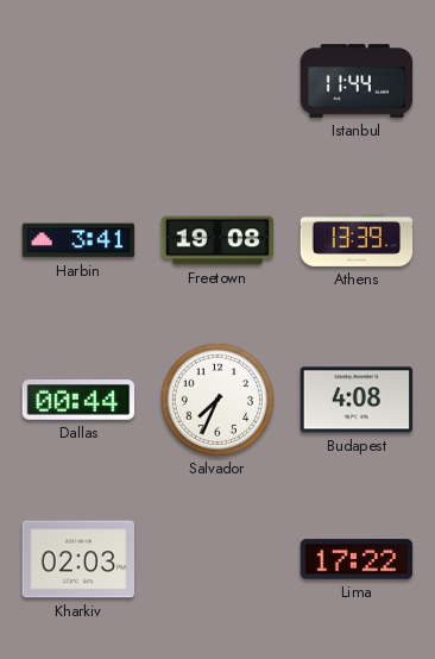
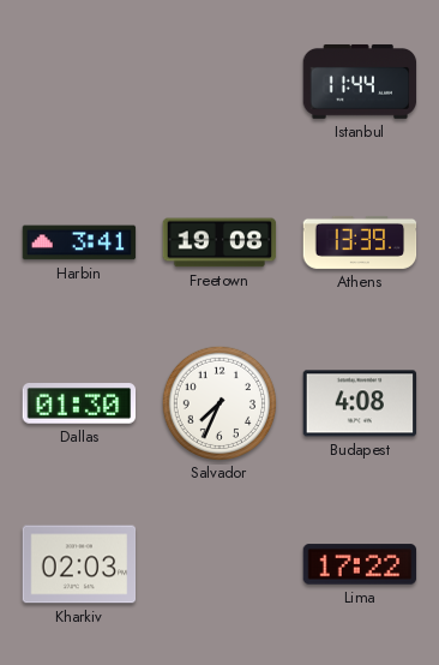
Dallas: 00:44 -> 01:30
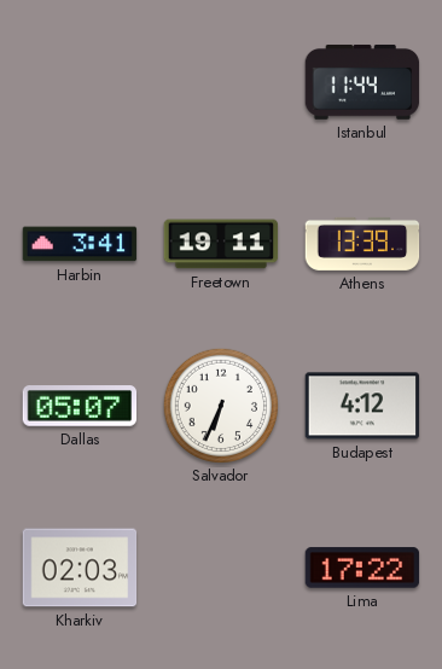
Freetown: 19:08 -> 19:11
Dallas: 01:30 -> 05:07
Salvador: 7:34 -> 6:34
Budapest: 4:08 -> 4:12
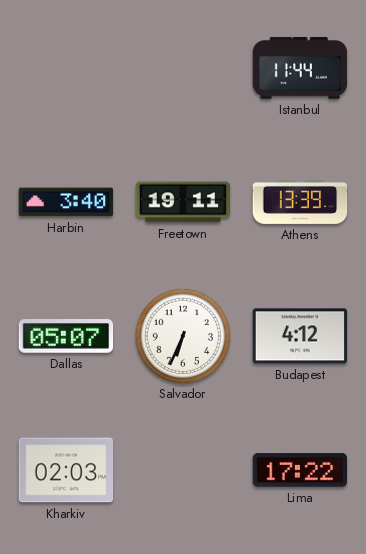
Harbin: 3:41 -> 3:40
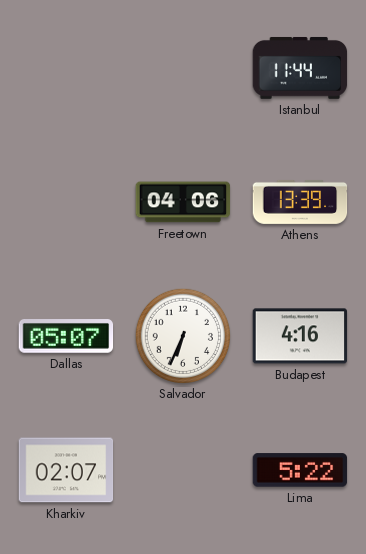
Harbin: 3:40 -> none
Freetown: 19:11 -> 04:06
Budapest: 4:12 -> 4:16
Kharkiv: 02:03 -> 02:07
Lima: 17:22 -> 5:22
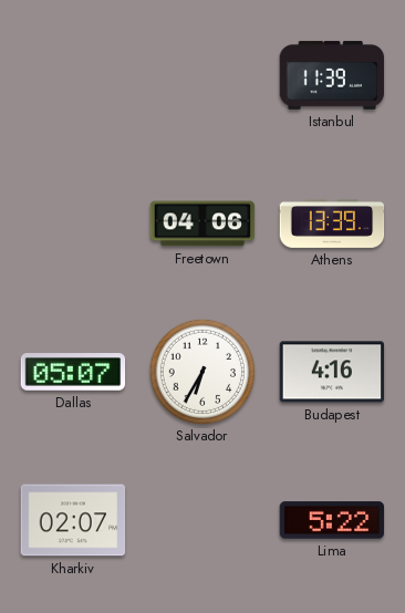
Istanbul: 11:44 -> 11:39
Salvador: 6:34 -> 6:35
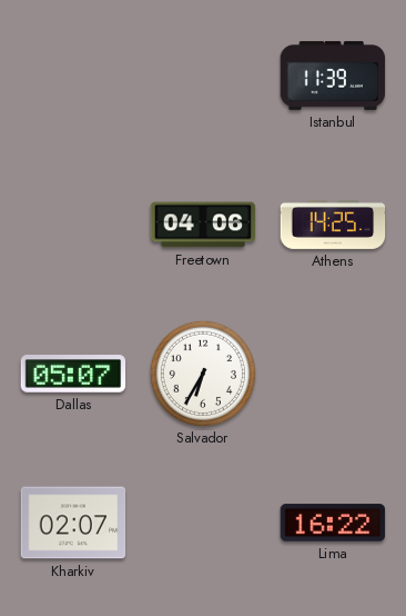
Athens: 13:39 -> 14:25
Budapest: 4:16 -> none
Lima: 5:22 -> 16:22
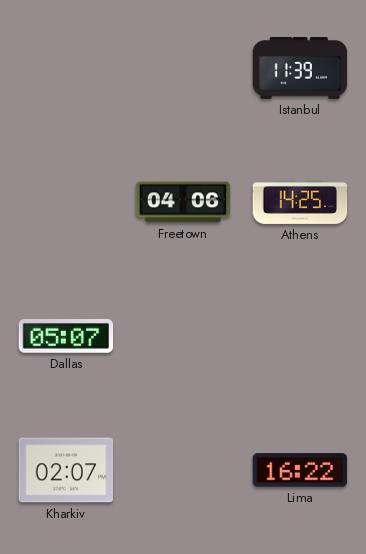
Salvador: 6:35 -> none
